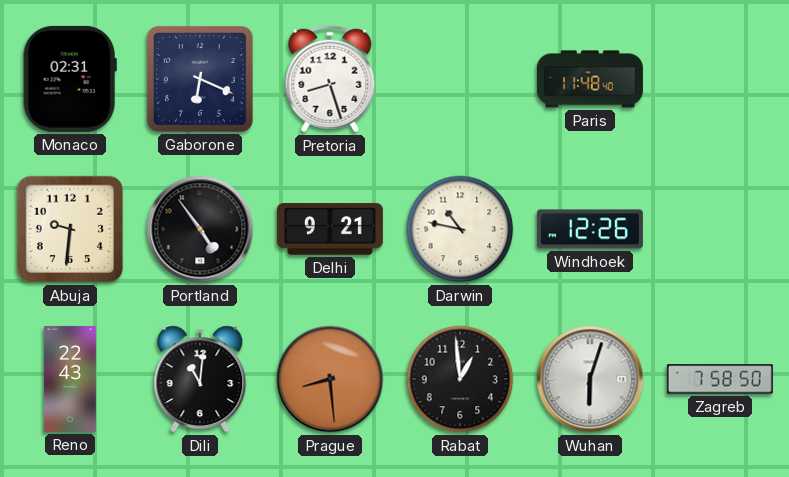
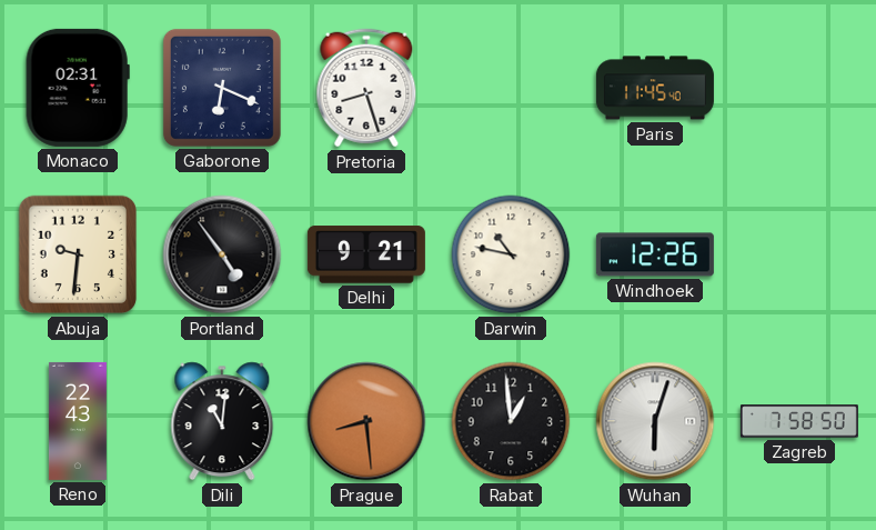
Paris: 11:48 -> 11:45
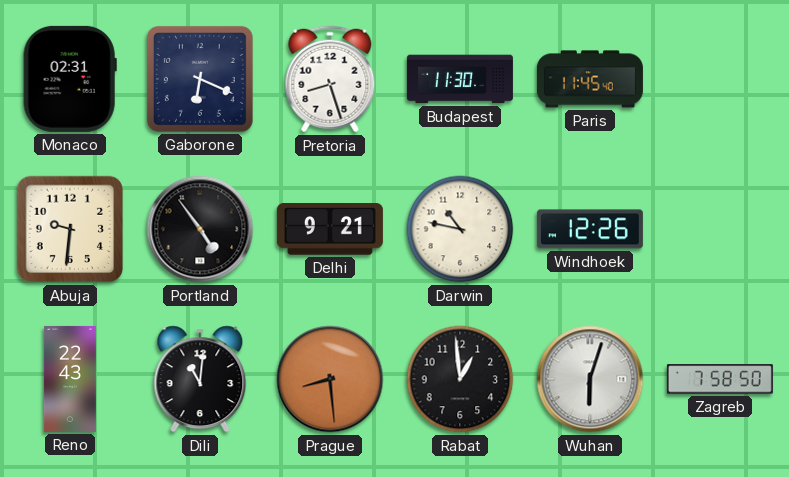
Budapest: none -> 11:30
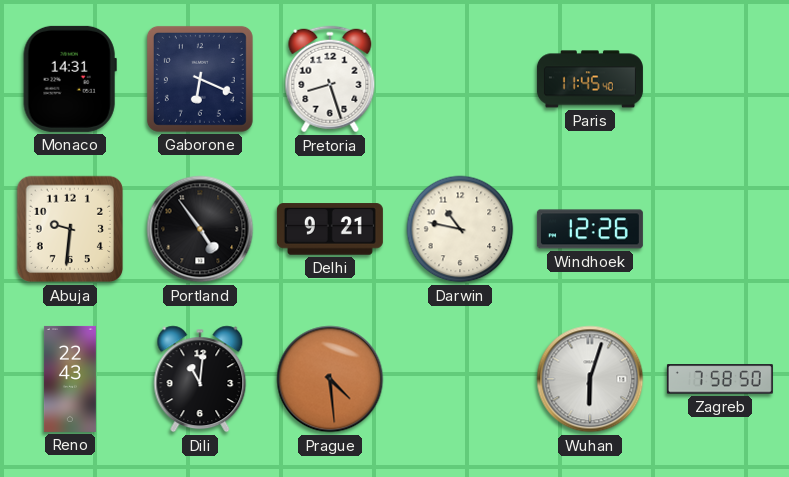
Monaco: 02:31 -> 14:31
Budapest: 11:30 -> none
Prague: 8:29 -> 4:29
Rabat: 12:59 -> none
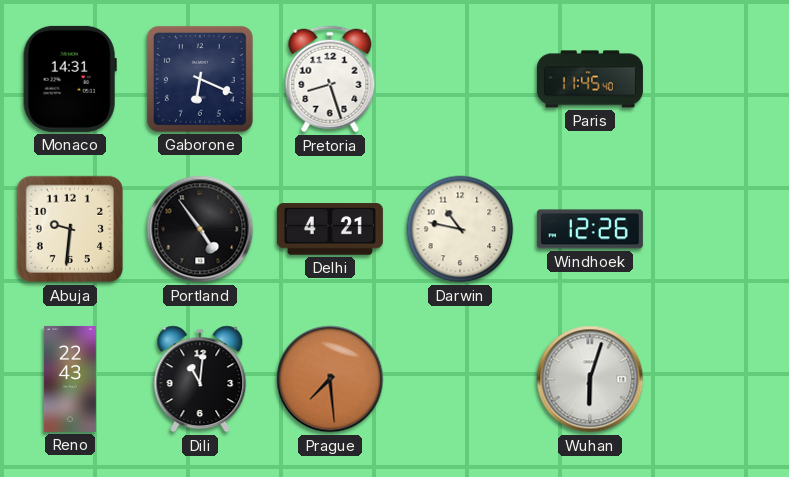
Delhi: 9:21 -> 4:21
Prague: 4:29 -> 7:29
Zagreb: 7:58 -> none
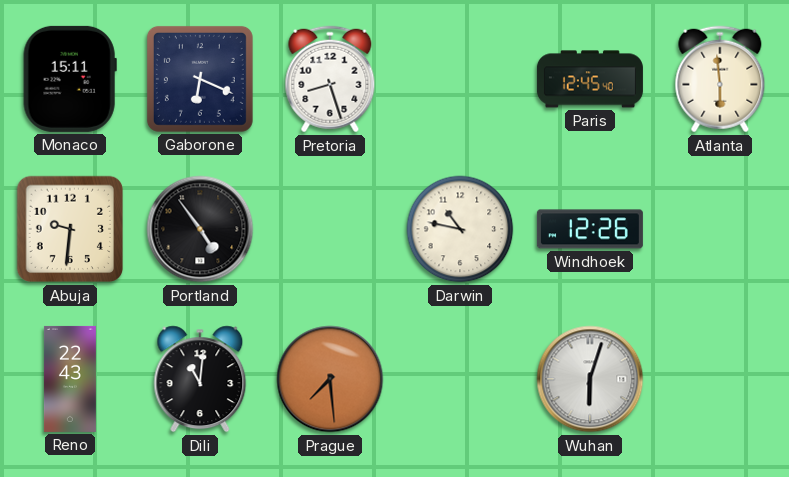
Monaco: 14:31 -> 15:11
Paris: 11:45 -> 12:45
Atlanta: none -> 5:59
Delhi: 4:21 -> none
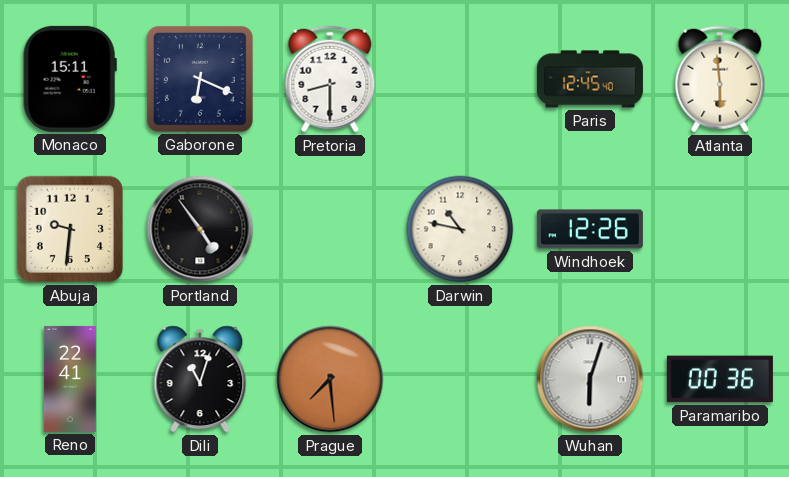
Pretoria: 8:27 -> 8:30
Reno: 22:43 -> 22:41
Dili: 11:01 -> 11:03
Paramaribo: none -> 00:36
